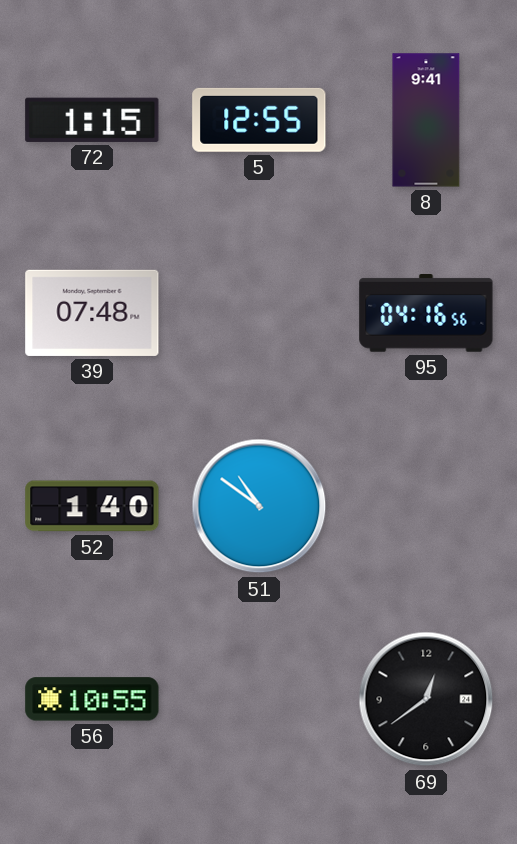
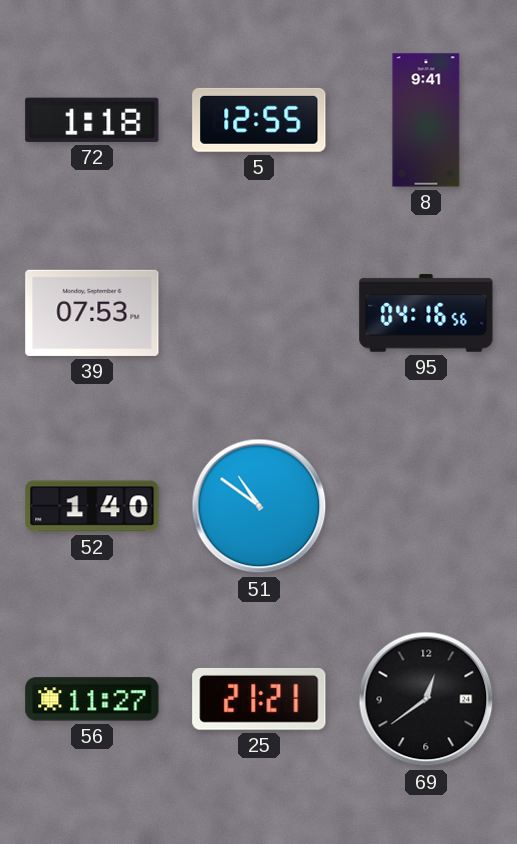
72: 1:15 -> 1:18
39: 07:48 -> 07:53
56: 10:55 -> 11:27
25: none -> 21:21
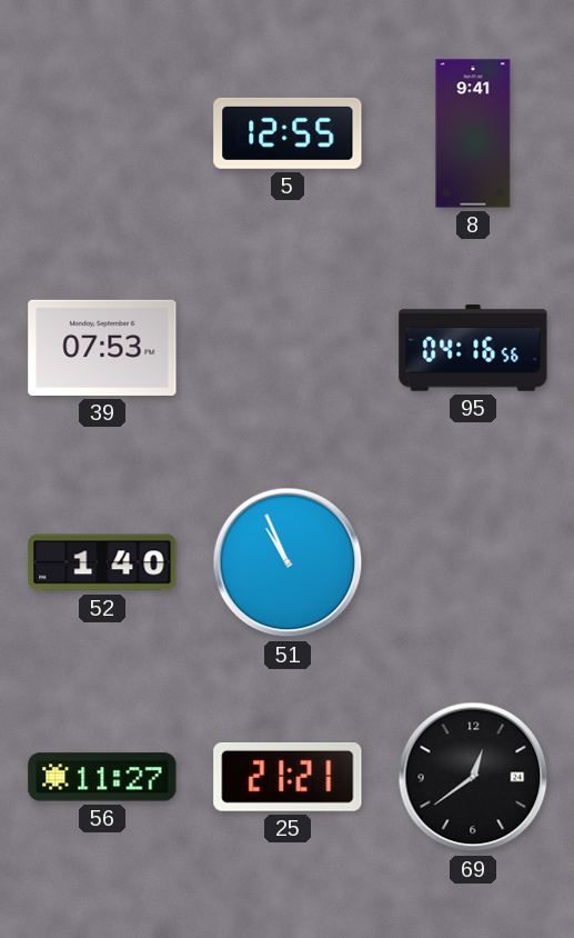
72: 1:18 -> none
51: 10:51 -> 10:56
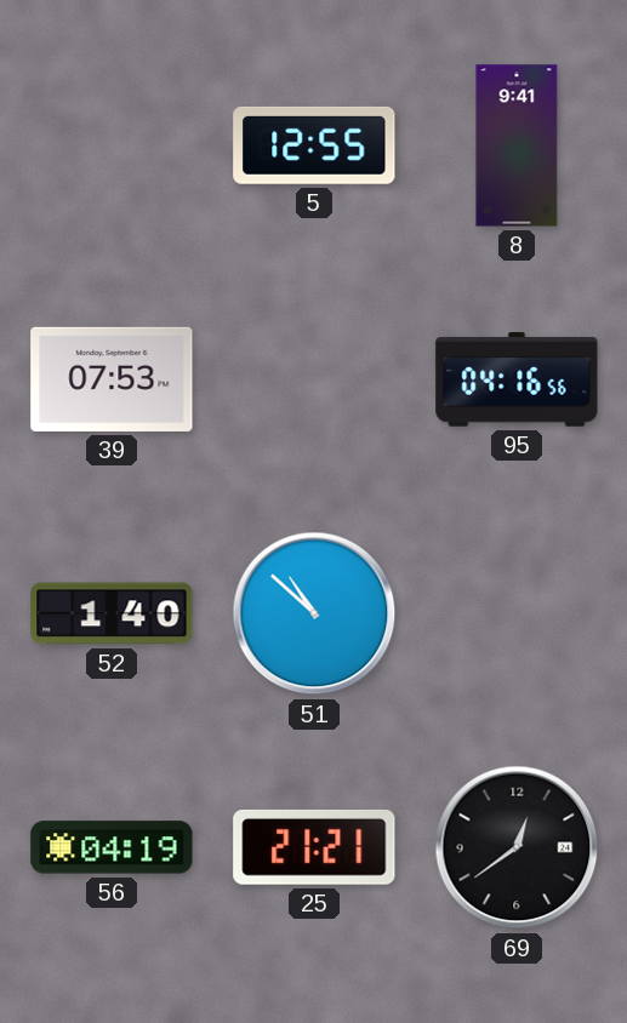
51: 10:56 -> 10:52
56: 11:27 -> 04:19
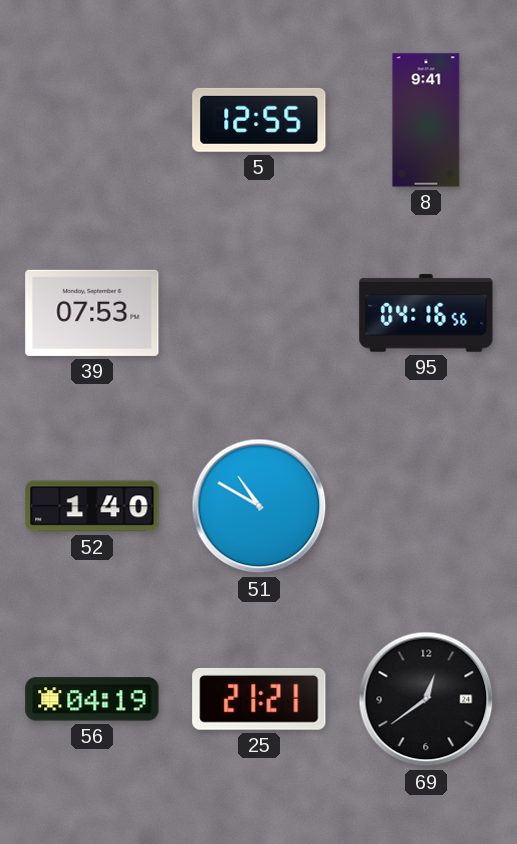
51: 10:52 -> 10:50
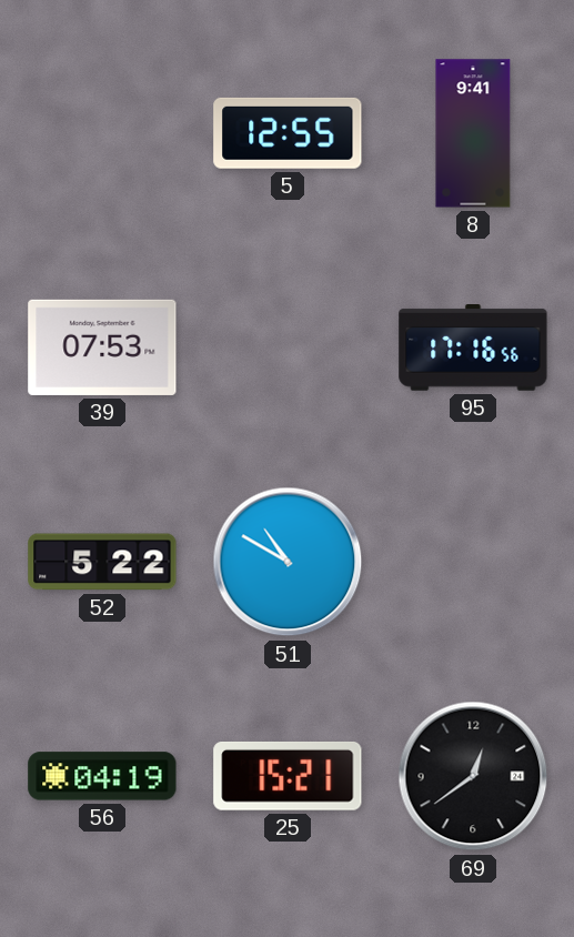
95: 04:16 -> 17:16
52: 1:40 -> 5:22
25: 21:21 -> 15:21
